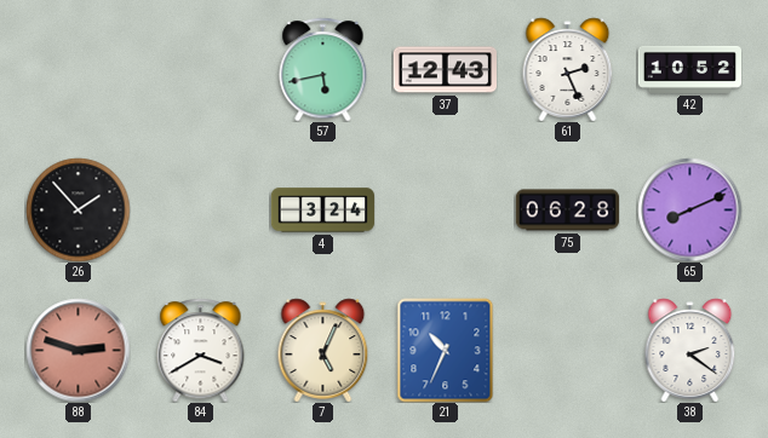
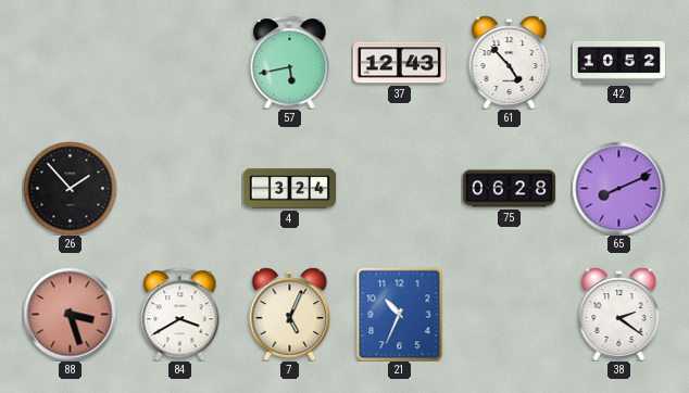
61: 2:26 -> 4:53
88: 2:48 -> 3:27
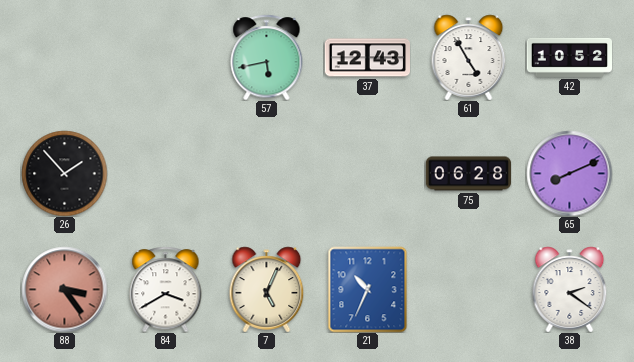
61: 4:53 -> 4:55
4: 3:24 -> none
88: 3:27 -> 3:24
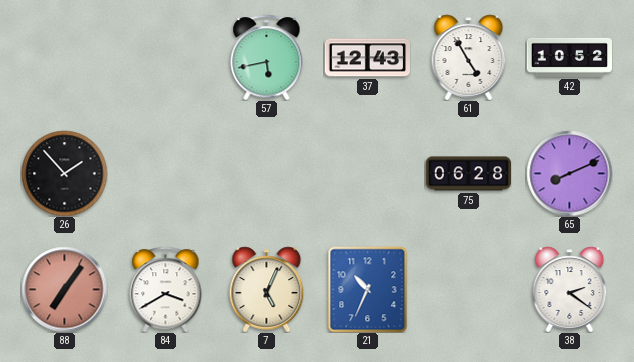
88: 3:24 -> 7:06
